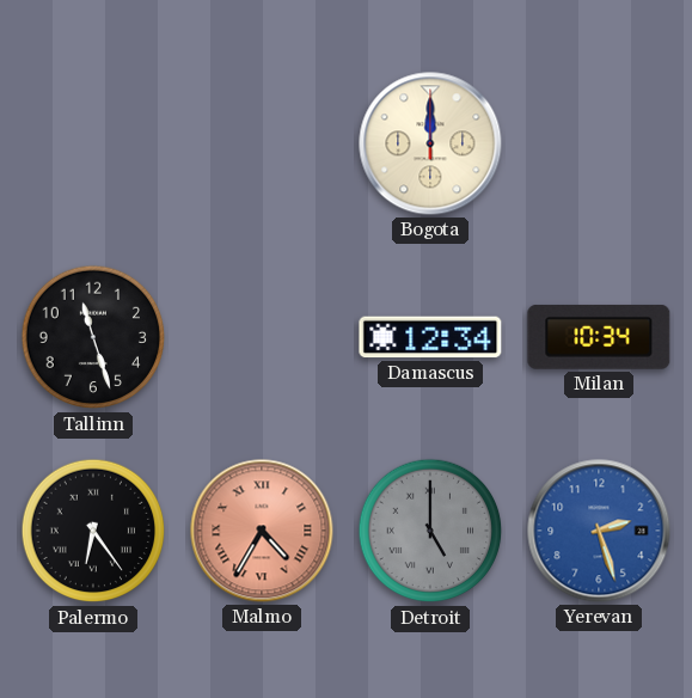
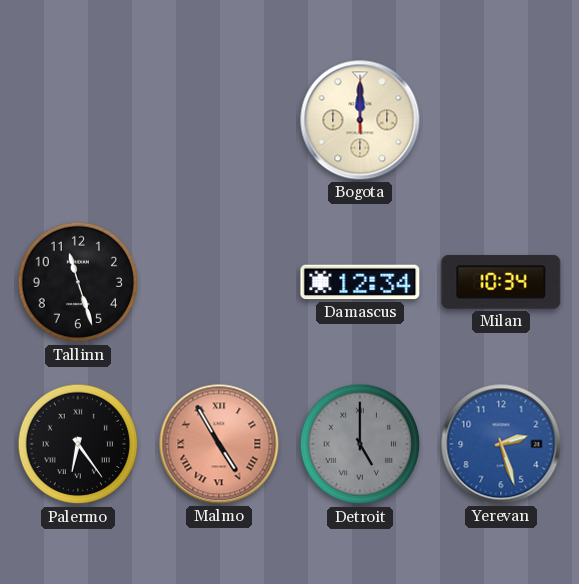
Malmo: 4:35 -> 4:55
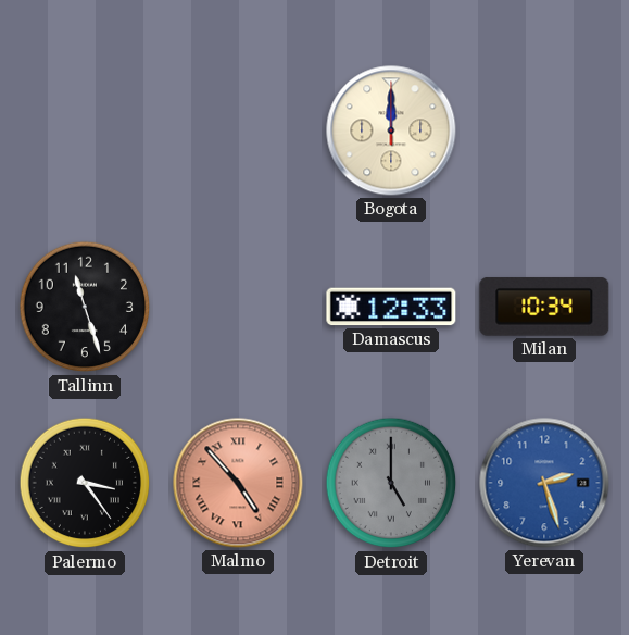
Damascus: 12:34 -> 12:33
Palermo: 6:24 -> 3:24
Malmo: 4:55 -> 4:53
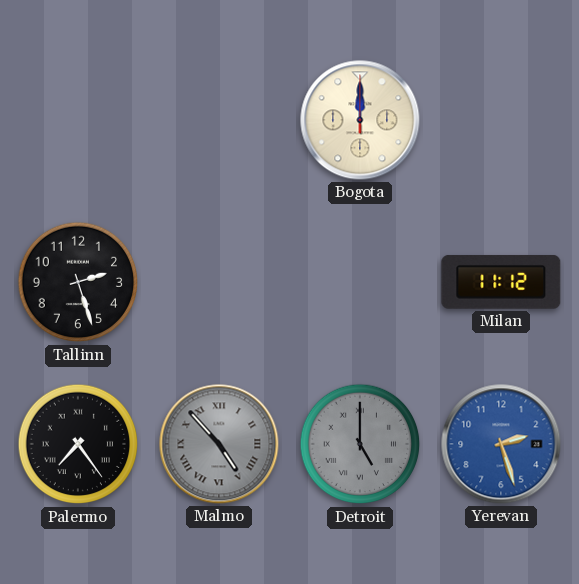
Tallinn: 11:27 -> 2:27
Damascus: 12:33 -> none
Milan: 10:34 -> 11:12
Palermo: 3:24 -> 7:24
Malmo dial: salmon -> grey
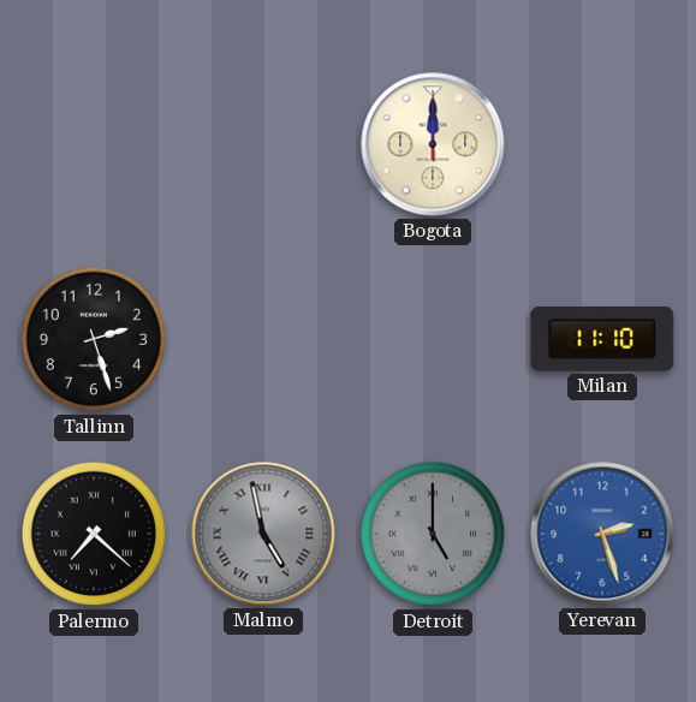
Milan: 11:12 -> 11:10
Palermo: 7:24 -> 7:22
Malmo: 4:53 -> 4:58
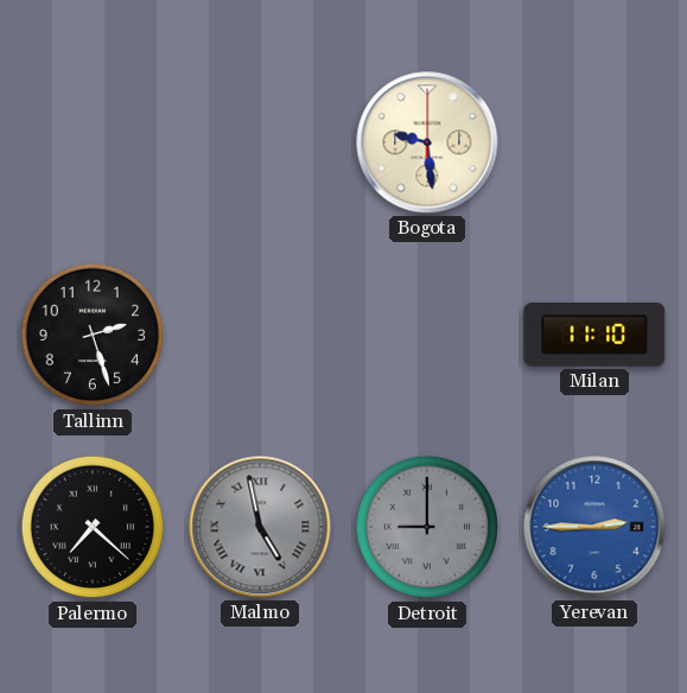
Bogota: 12:00 -> 9:29
Detroit: 5:00 -> 9:00
Yerevan: 2:27 -> 2:45
